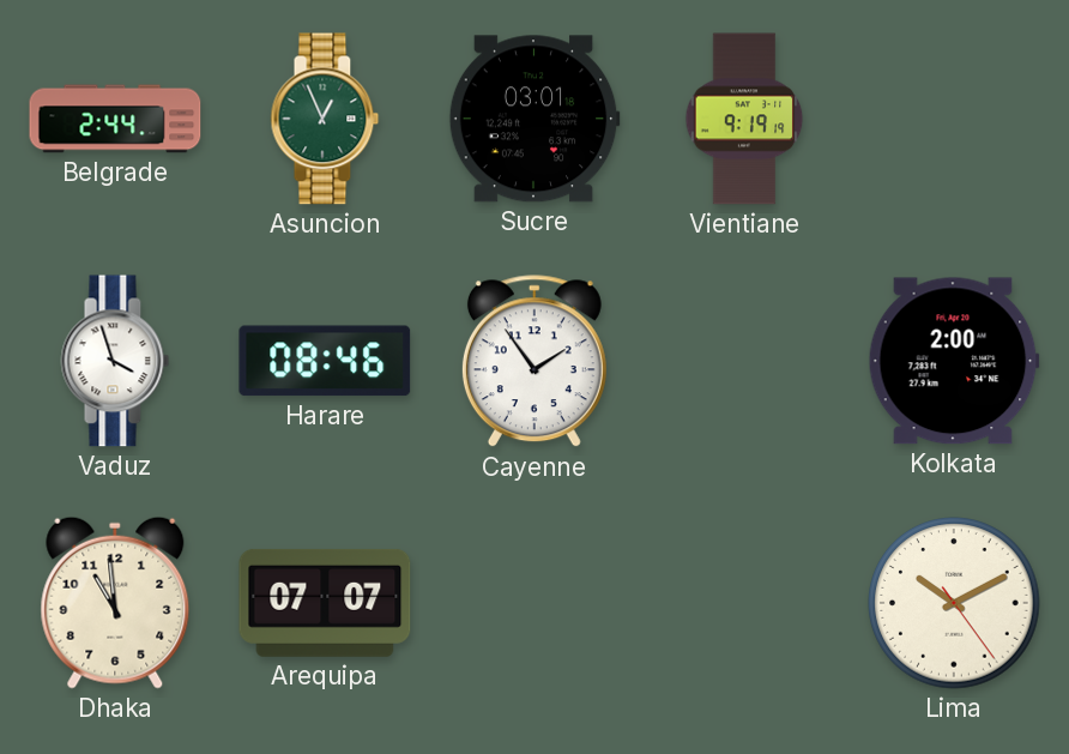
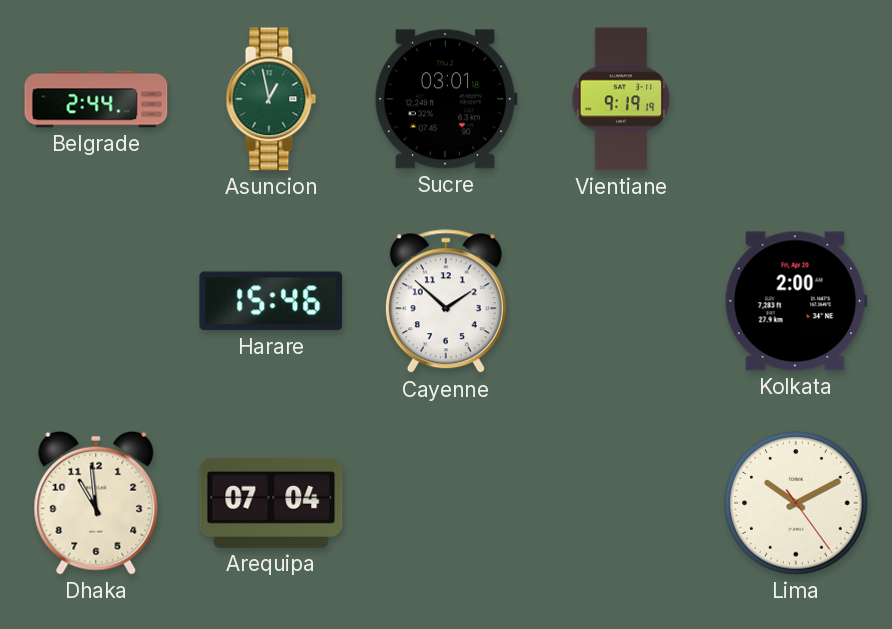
Asuncion: 12:56 -> 12:58
Vaduz: 3:57 -> none
Harare: 08:46 -> 15:46
Cayenne: 1:54 -> 1:52
Arequipa: 07:07 -> 07:04
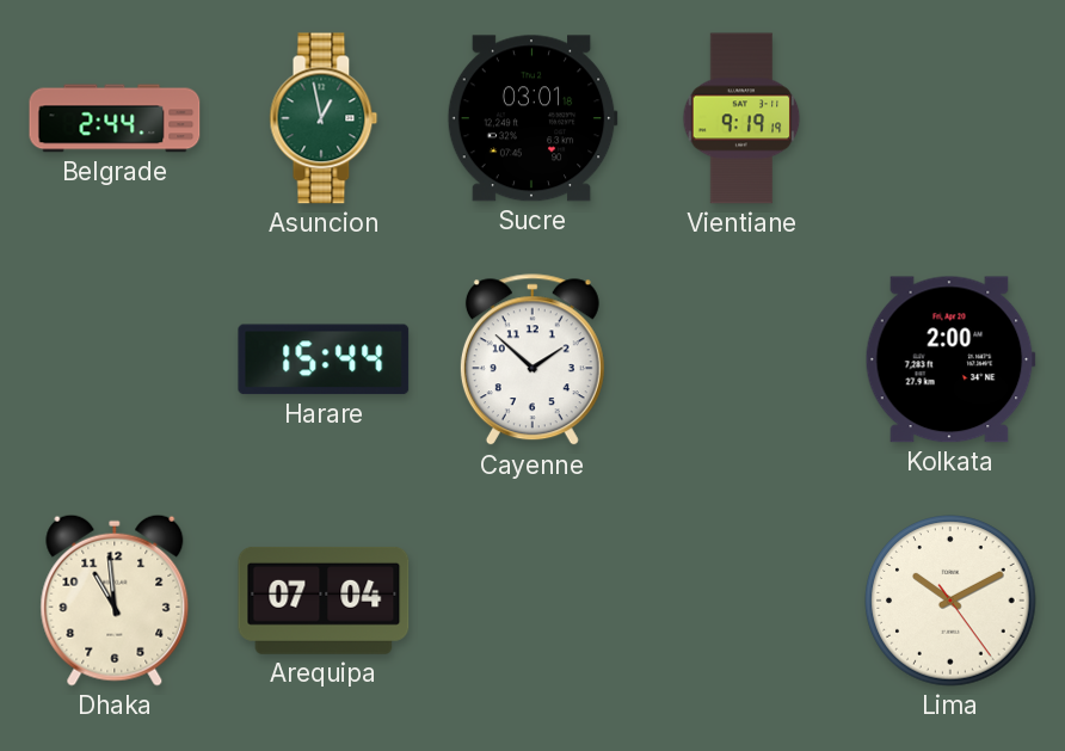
Harare: 15:46 -> 15:44
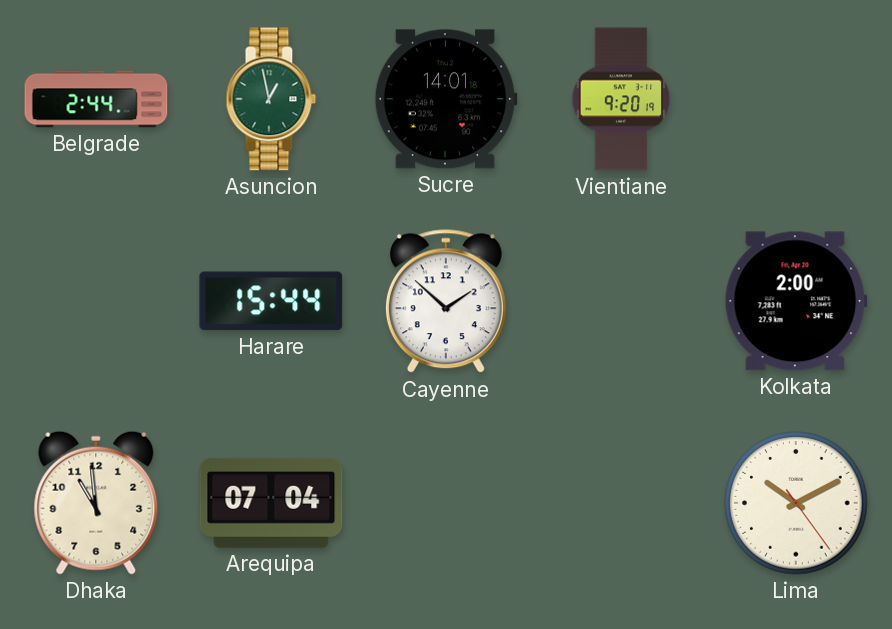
Sucre: 03:01 -> 14:01
Vientiane: 9:19 -> 9:20
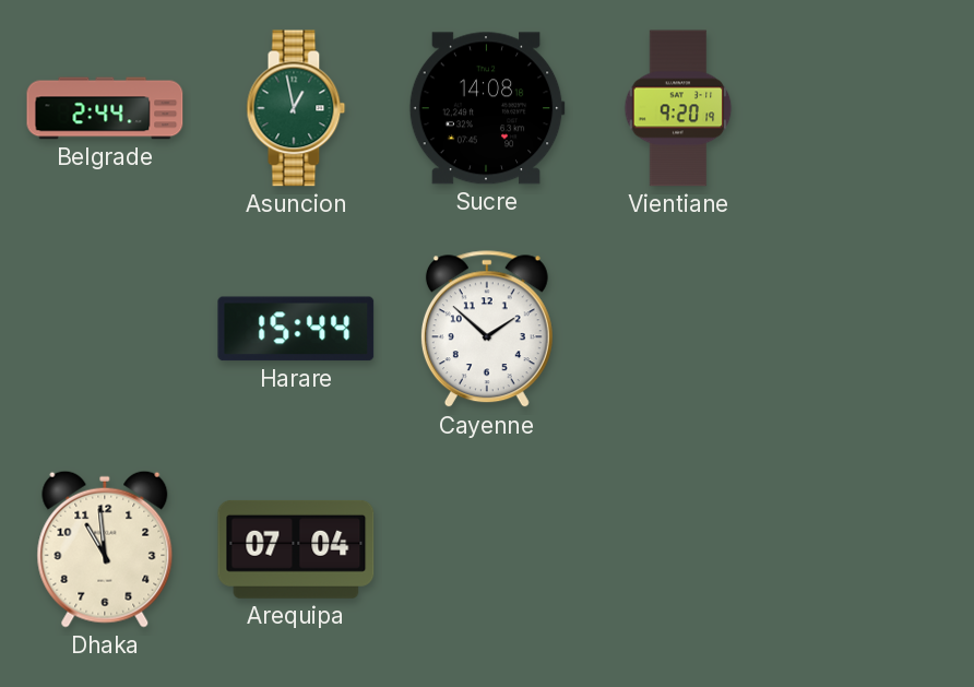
Sucre: 14:01 -> 14:08
Kolkata: 2:00 -> none
Lima: 10:10 -> none
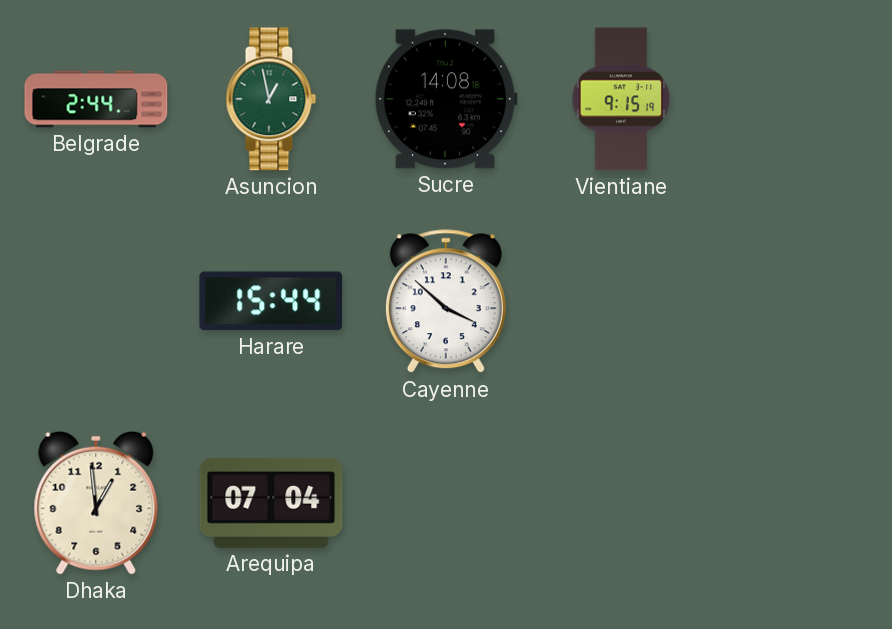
Vientiane: 9:20 -> 9:15
Cayenne: 1:52 -> 3:52
Dhaka: 10:59 -> 12:59
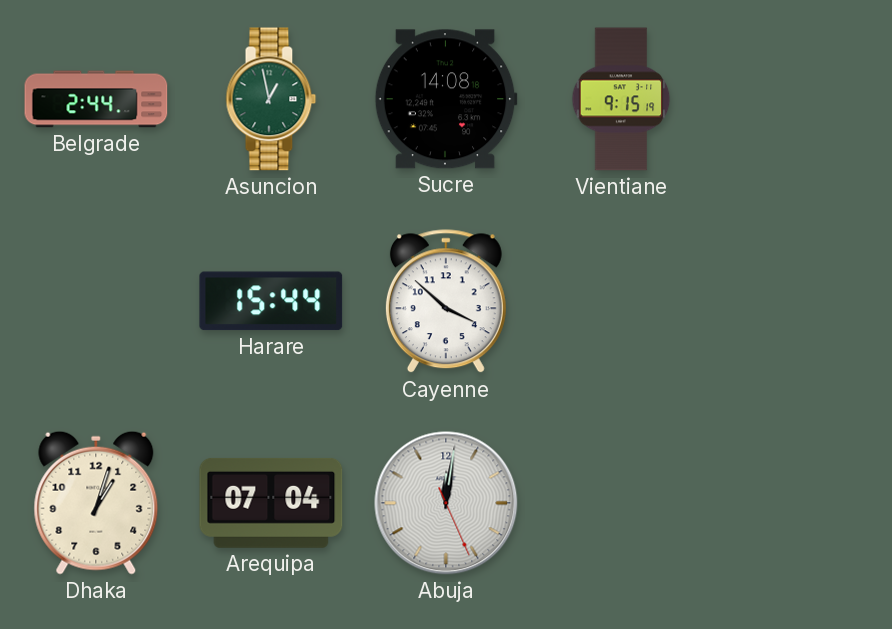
Dhaka: 12:59 -> 1:03
Abuja: none -> 12:01
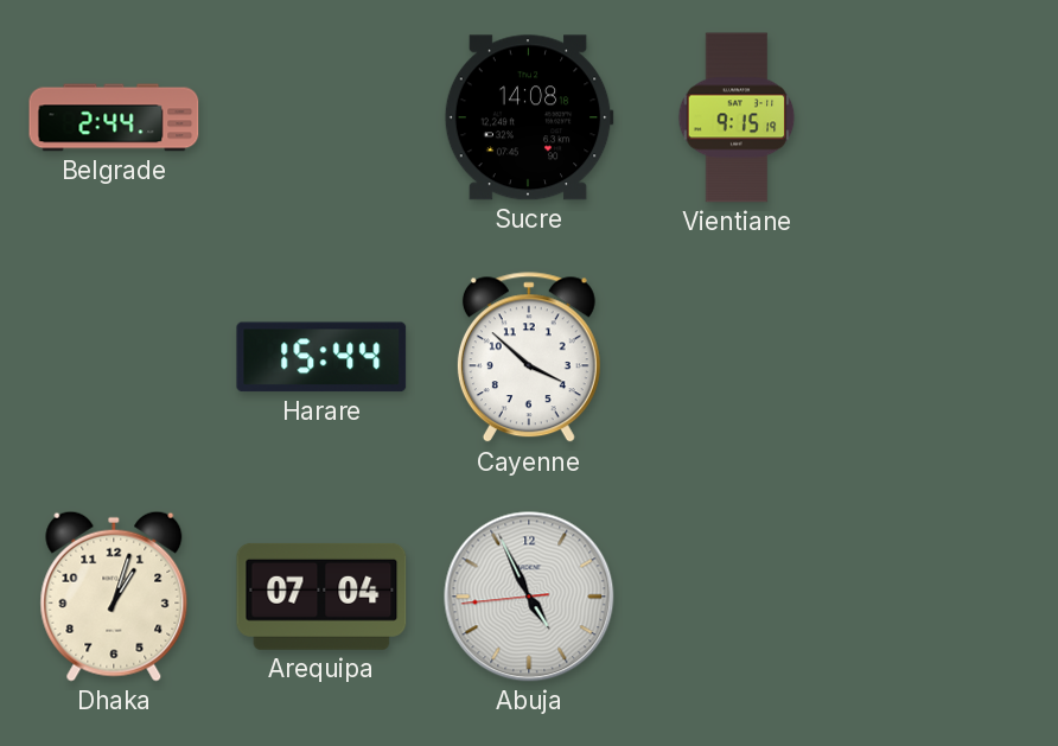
Asuncion: 12:58 -> none
Abuja: 12:01 -> 4:55
